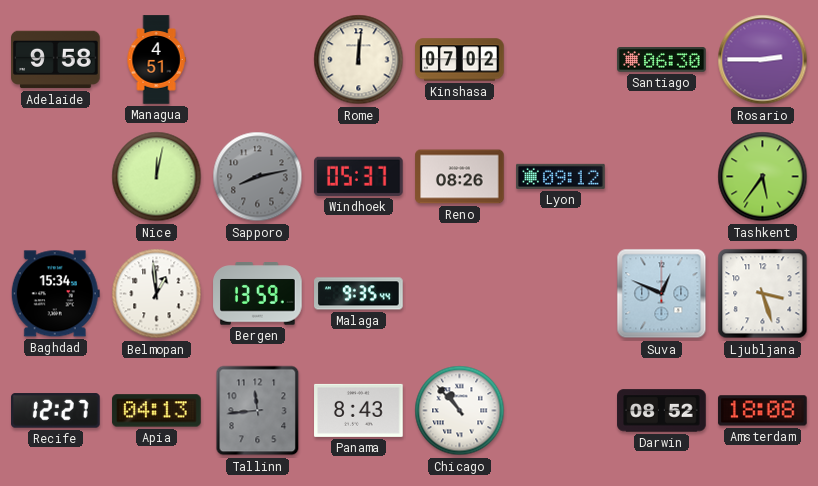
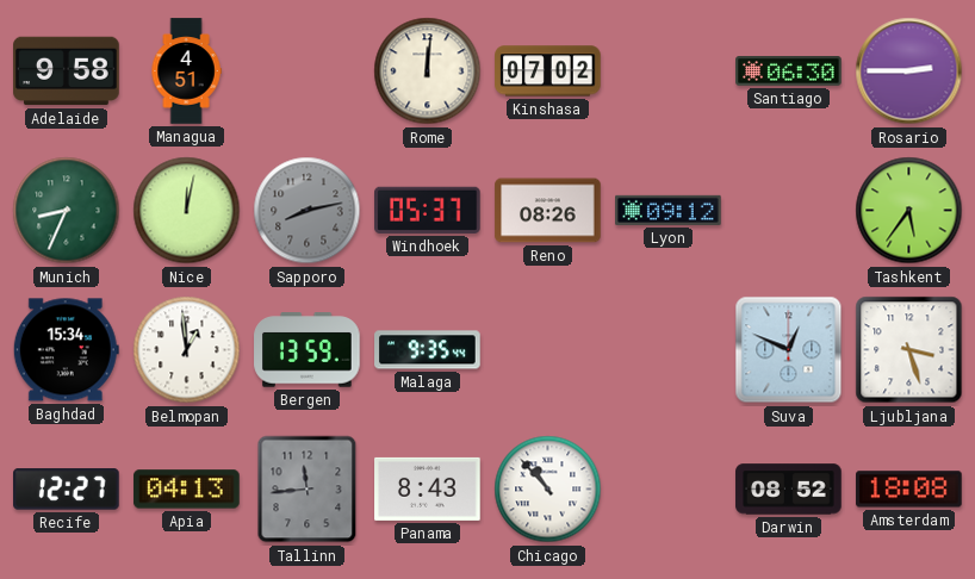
Munich: none -> 8:34
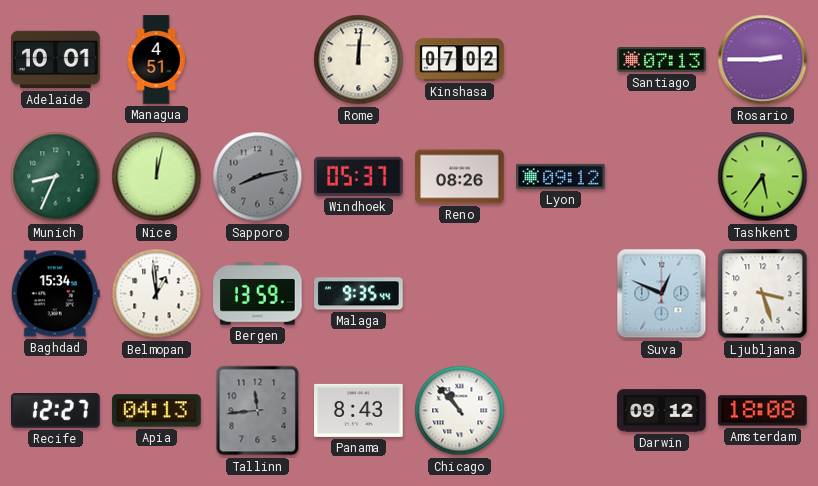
Adelaide: 9:58 -> 10:01
Santiago: 06:30 -> 07:13
Darwin: 08:52 -> 09:12
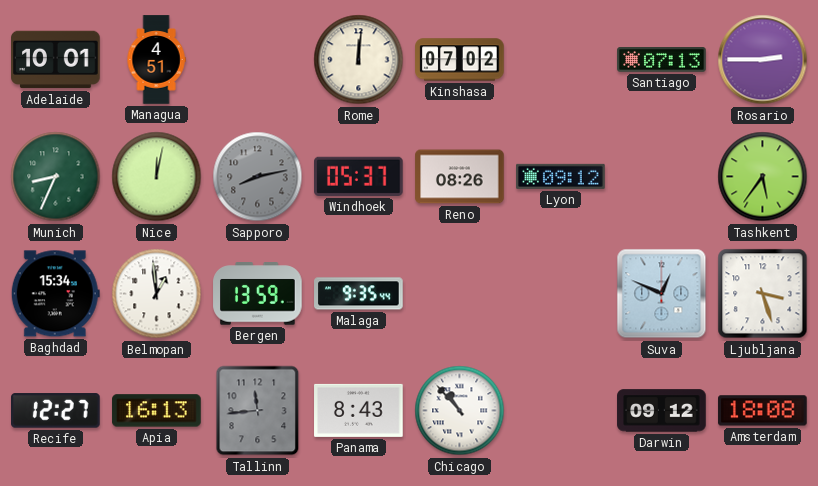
Apia: 04:13 -> 16:13
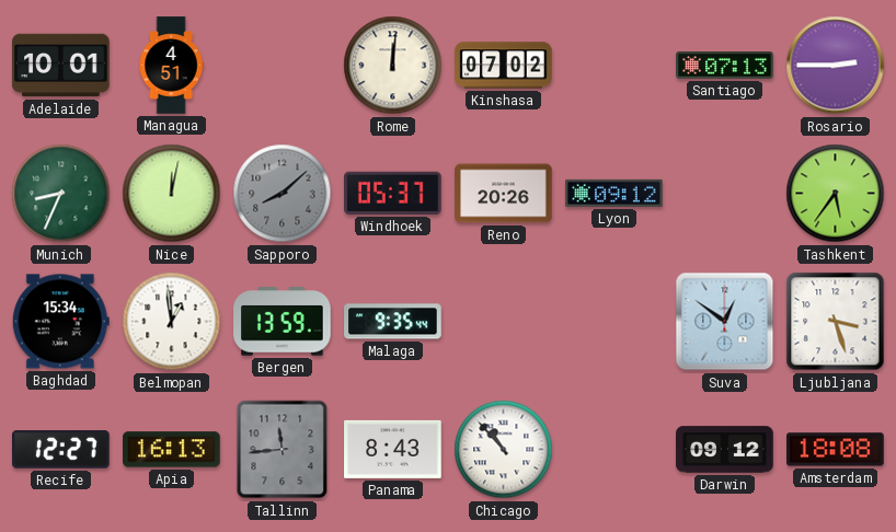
Sapporo: 8:13 -> 8:08
Reno: 08:26 -> 20:26
Suva: 12:49 -> 12:51
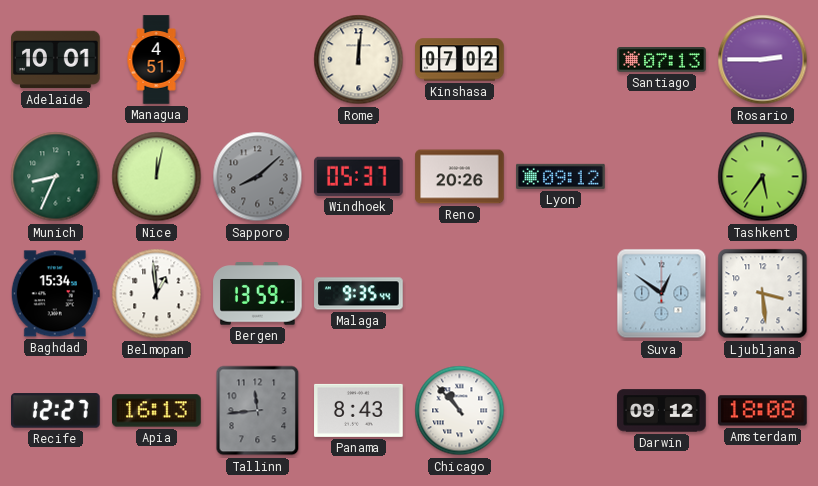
Ljubljana: 3:27 -> 3:29
